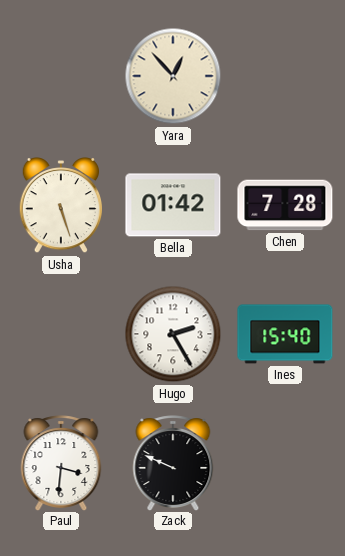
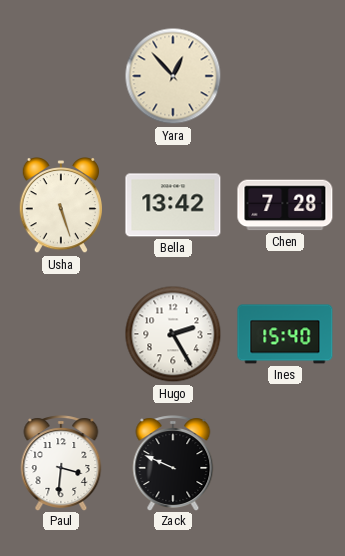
Bella: 01:42 -> 13:42
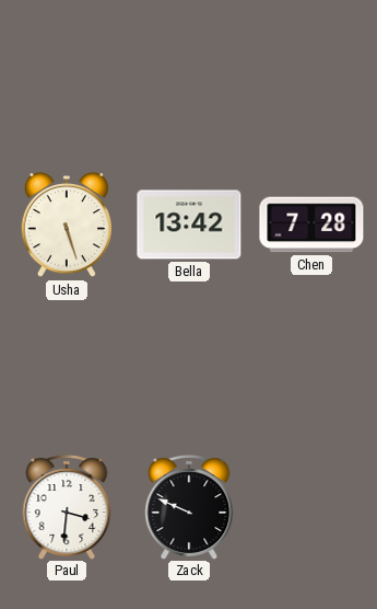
Yara: 12:53 -> none
Hugo: 2:25 -> none
Ines: 15:40 -> none
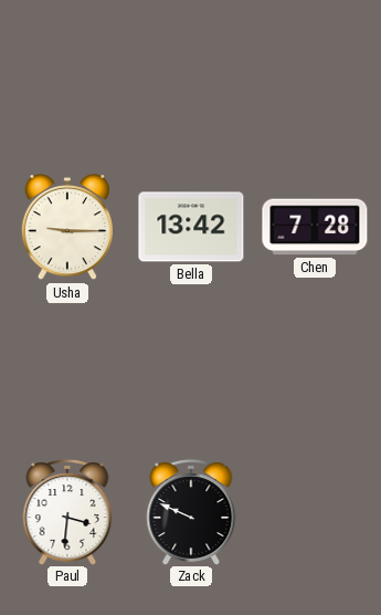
Usha: 5:27 -> 9:15
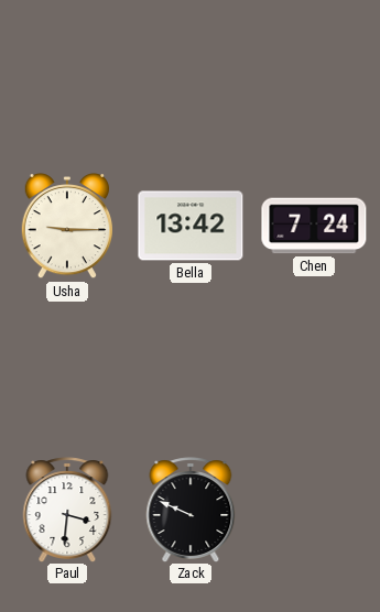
Chen: 7:28 -> 7:24
